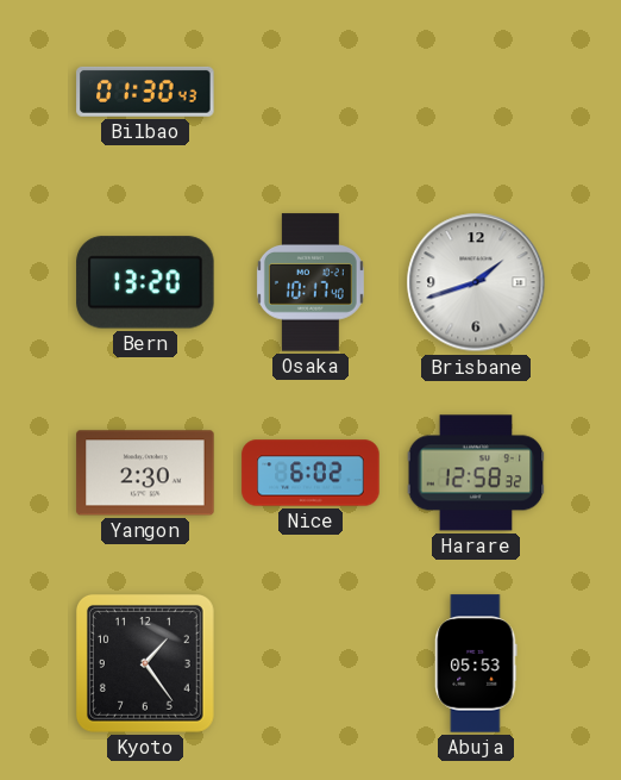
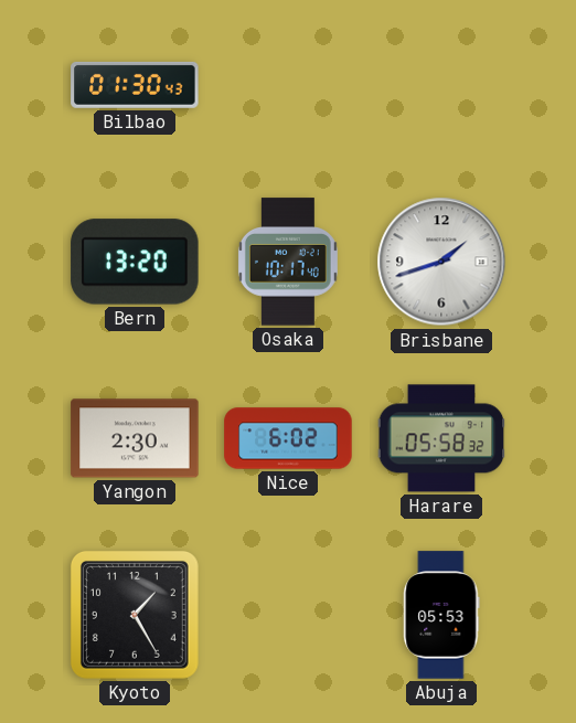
Harare: 12:58 -> 05:58
Kyoto: 1:24 -> 1:25
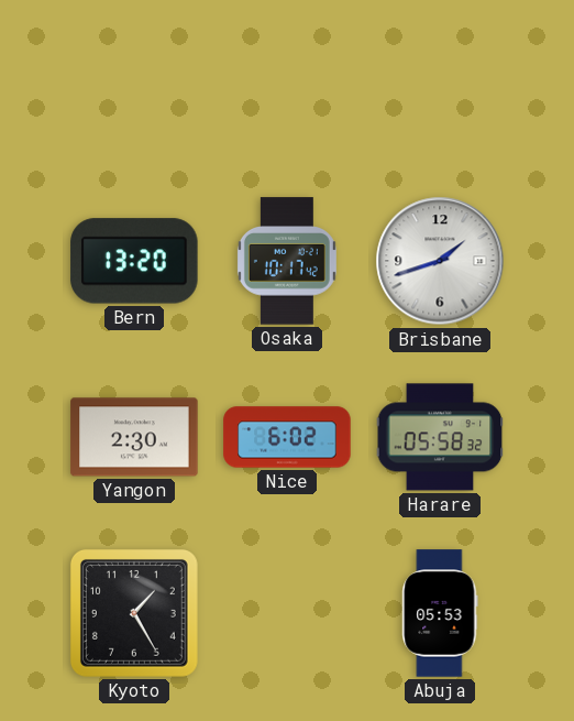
Bilbao: 01:30 -> none
Osaka: 10:17:40 -> 10:17:42
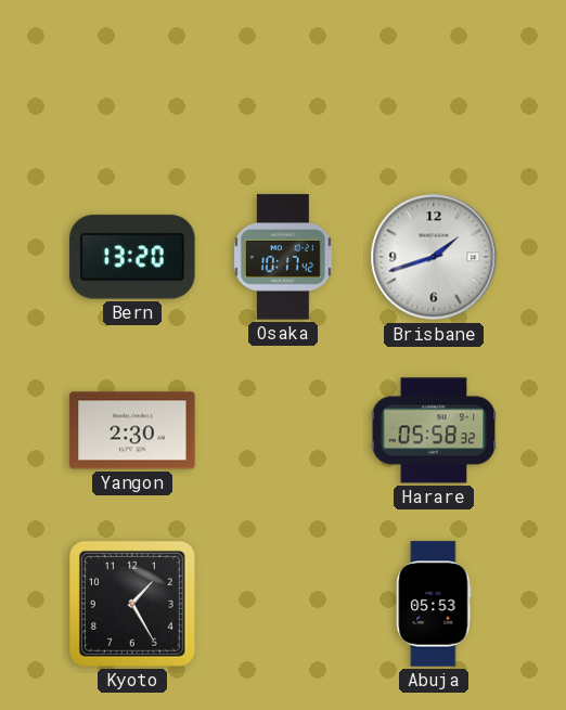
Nice: 6:02 -> none
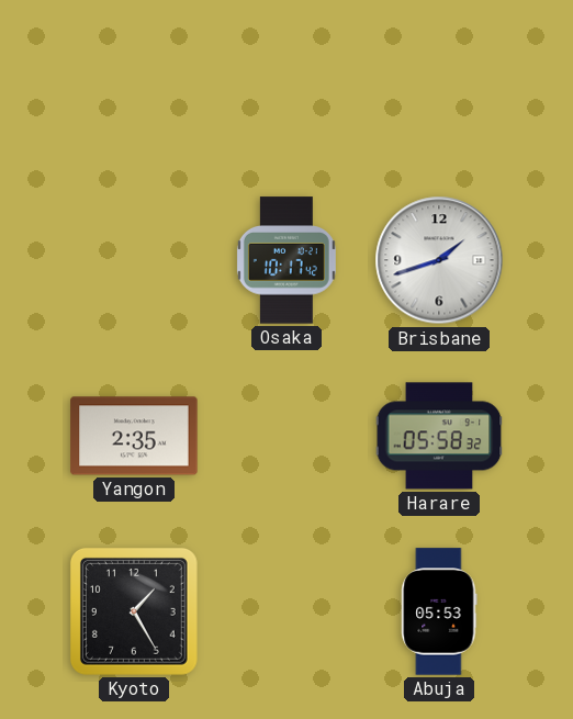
Bern: 13:20 -> none
Yangon: 2:30 -> 2:35
